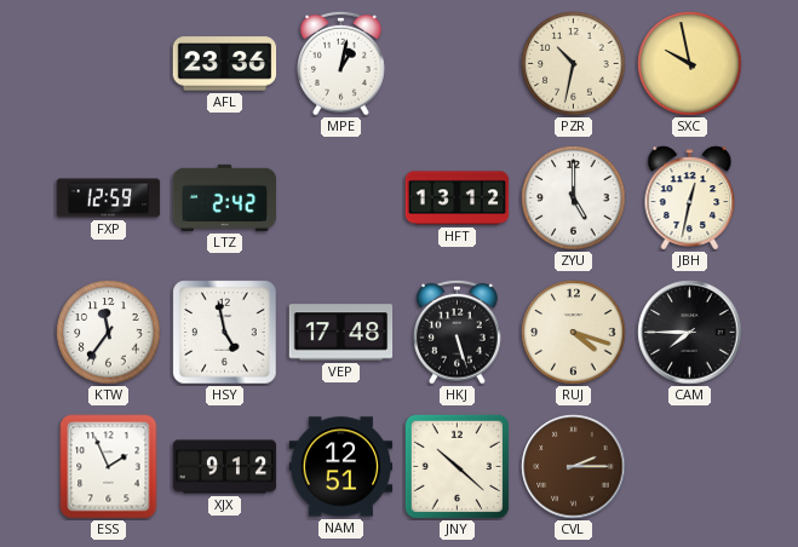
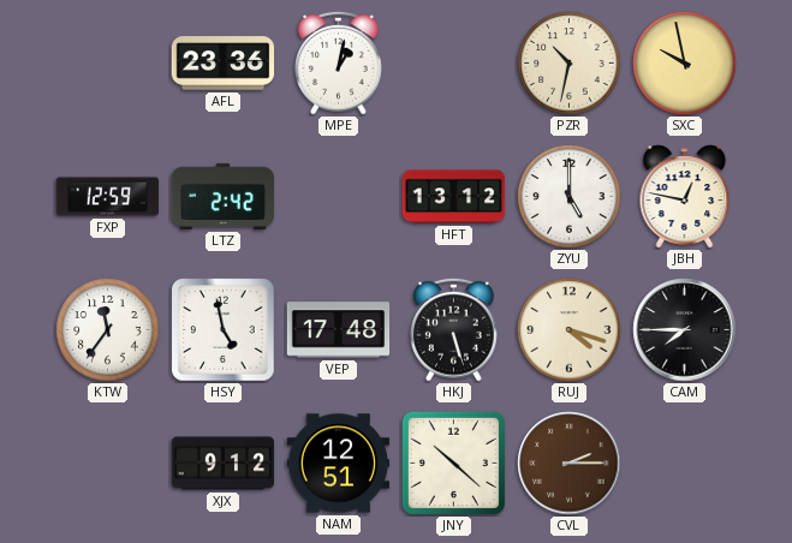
JBH: 12:32 -> 12:47
ESS: 1:56 -> none
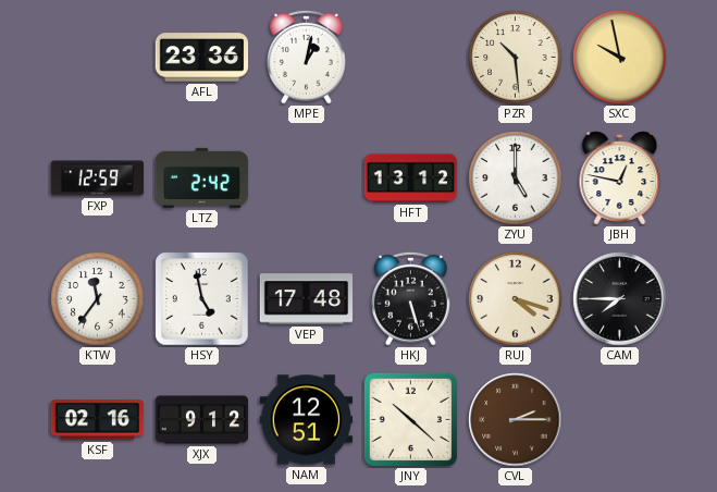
PZR: 10:32 -> 10:29
KSF: none -> 02:16
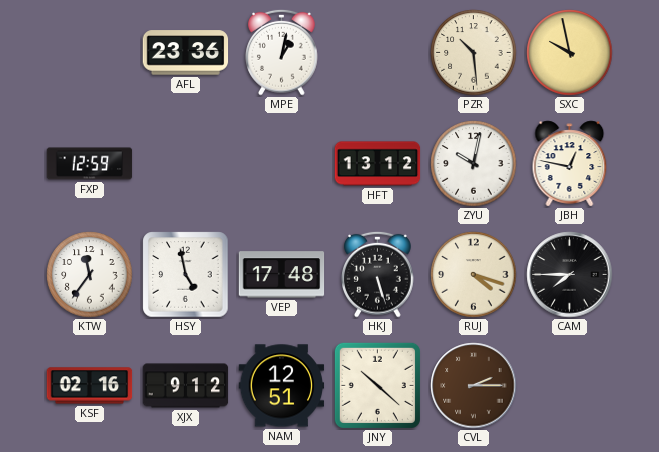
LTZ: 2:42 -> none
ZYU: 5:00 -> 10:02
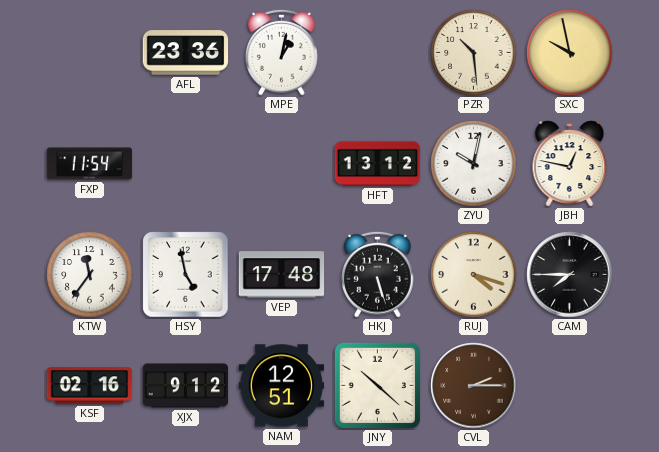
FXP: 12:59 -> 11:54
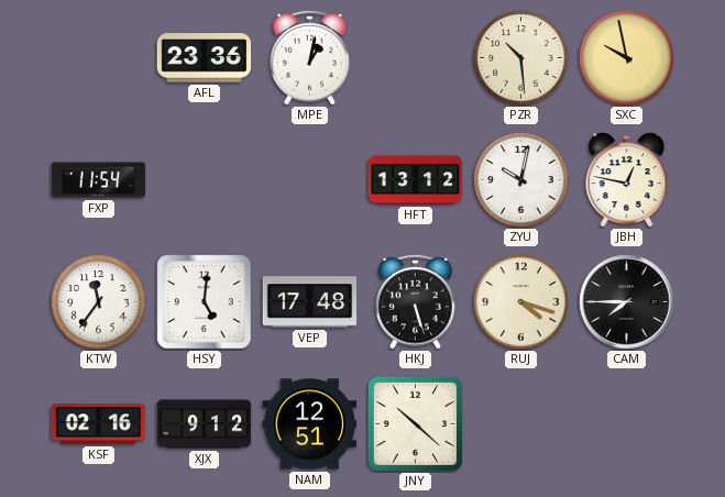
HSY: 4:58 -> 5:01
CVL: 2:15 -> none
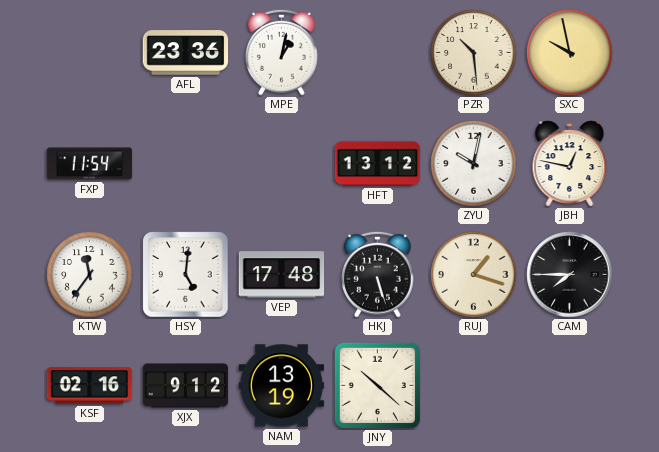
RUJ: 4:18 -> 1:18
NAM: 12:51 -> 13:19
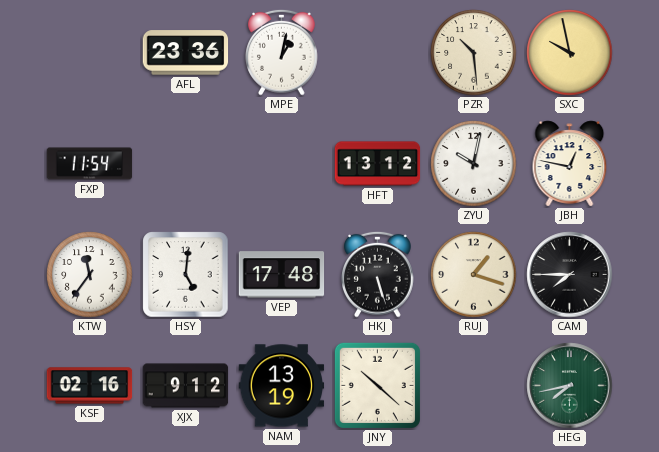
HEG: none -> 7:43
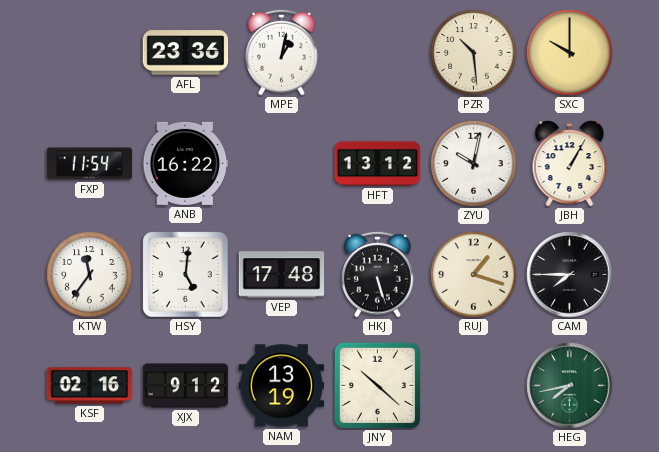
SXC: 9:58 -> 10:00
ANB: none -> 16:22
JBH: 12:47 -> 1:05
